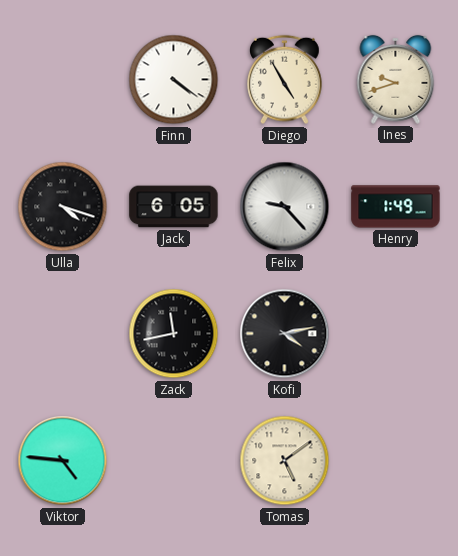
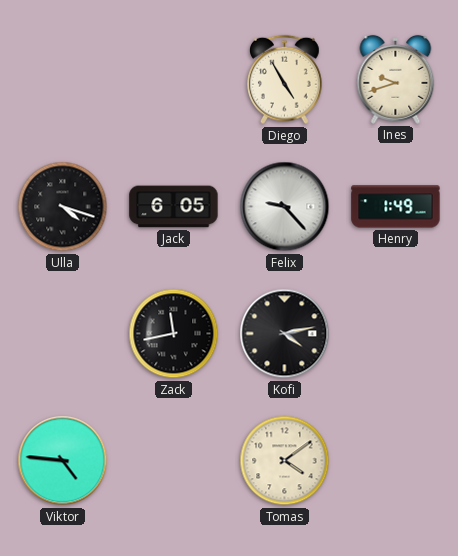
Finn: 4:21 -> none
Tomas: 5:09 -> 4:09
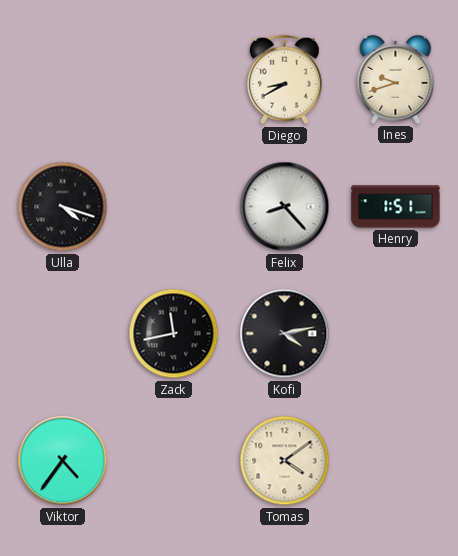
Diego: 4:55 -> 8:40
Jack: 6:05 -> none
Felix: 9:23 -> 8:23
Henry: 1:49 -> 1:51
Viktor: 4:46 -> 4:36
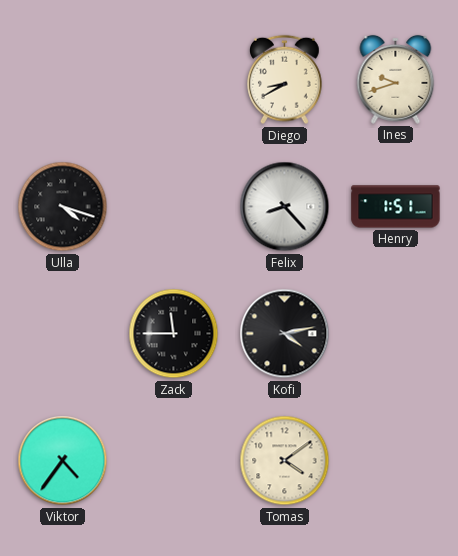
Zack: 11:43 -> 11:45
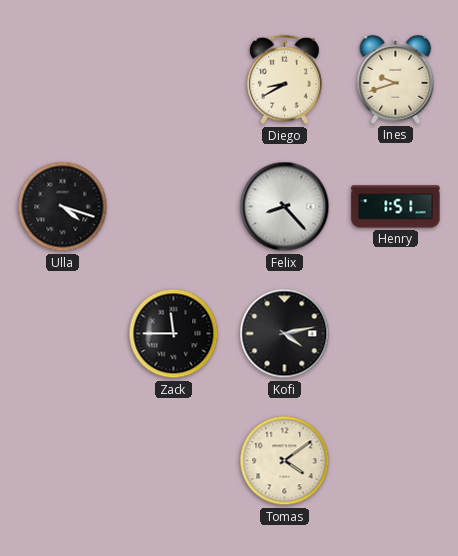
Viktor: 4:36 -> none
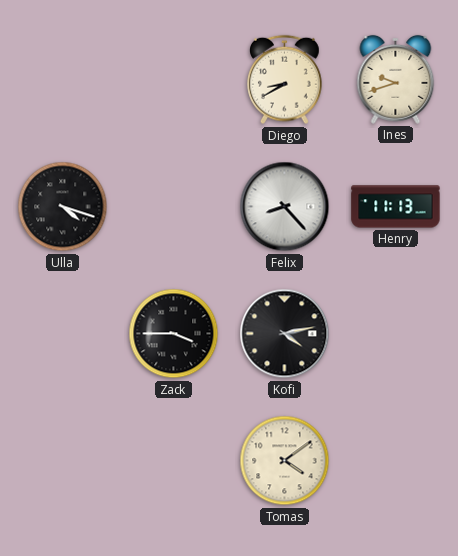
Henry: 1:51 -> 11:13
Zack: 11:45 -> 3:45
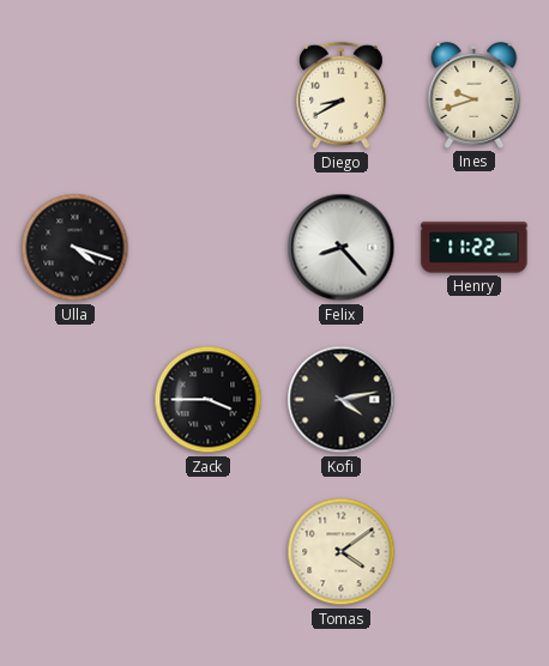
Henry: 11:13 -> 11:22
